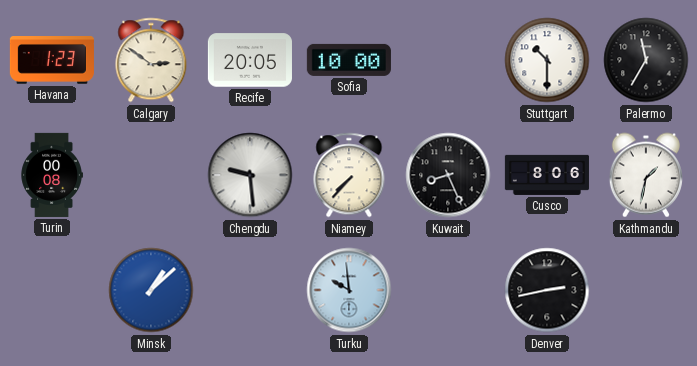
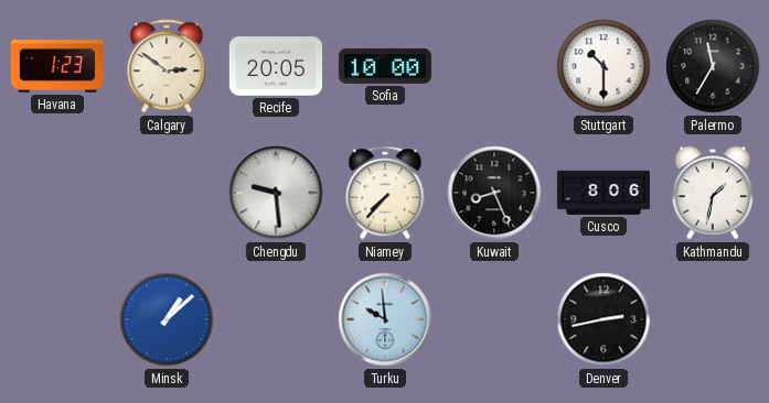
Turin: 00:08 -> none
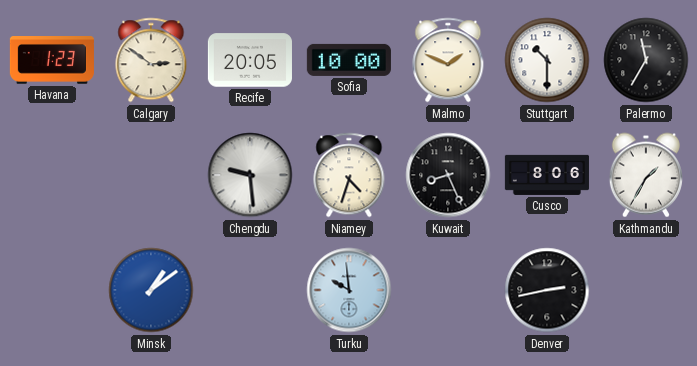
Malmo: none -> 1:49
Niamey: 7:37 -> 4:33
Kathmandu: 1:32 -> 1:35
Minsk: 1:08 -> 1:09
